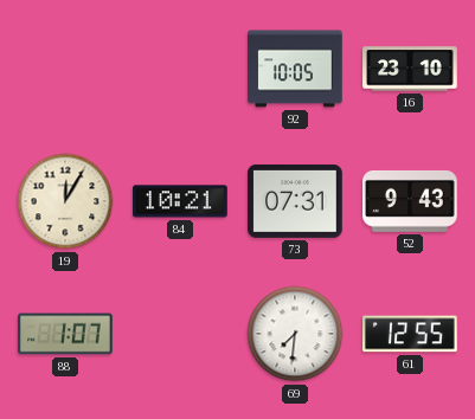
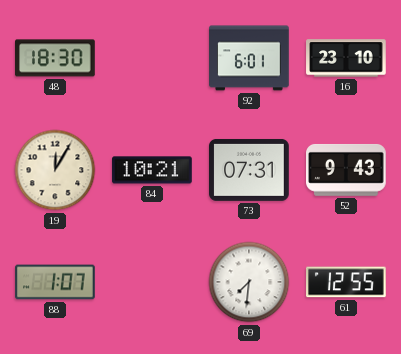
48: none -> 18:30
92: 10:05 -> 6:01
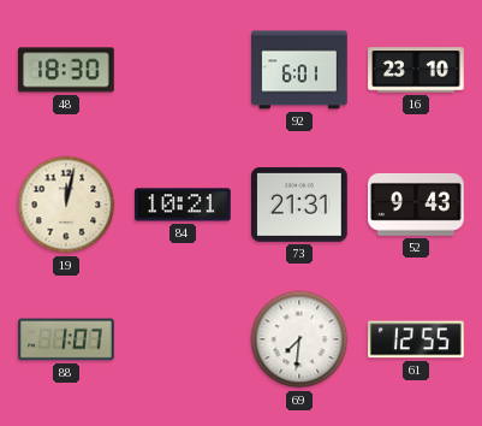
19: 12:05 -> 12:02
73: 07:31 -> 21:31
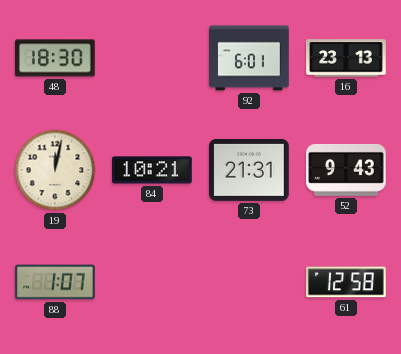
16: 23:10 -> 23:13
69: 7:31 -> none
61: 12:55 -> 12:58
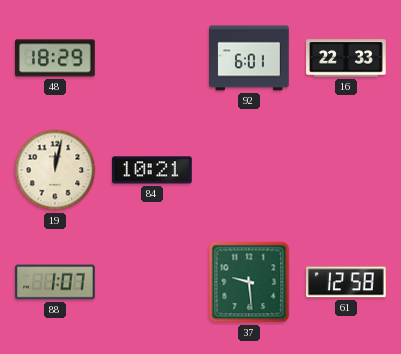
48: 18:30 -> 18:29
16: 23:13 -> 22:33
73: 21:31 -> none
52: 9:43 -> none
37: none -> 9:29
